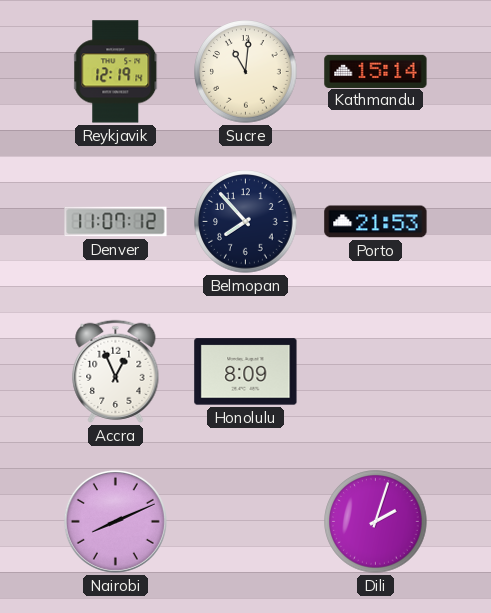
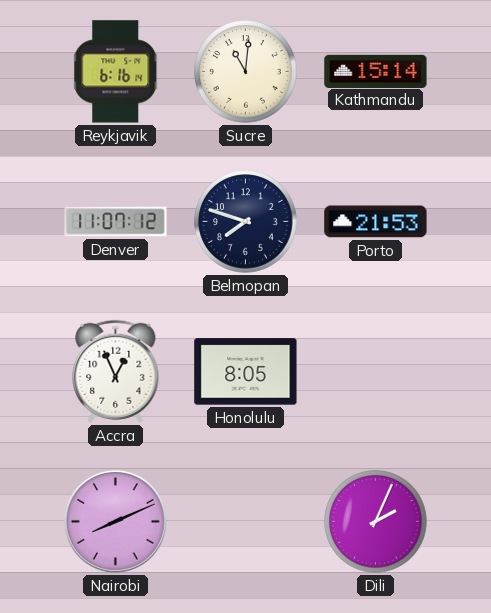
Reykjavik: 12:19 -> 6:16
Belmopan: 7:53 -> 7:48
Honolulu: 8:09 -> 8:05
Dili: 2:03 -> 2:04
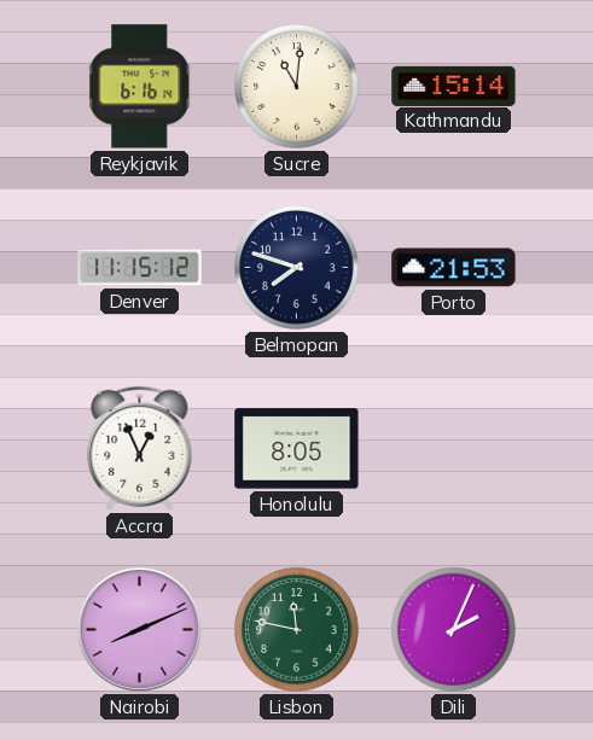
Denver: 11:07 -> 11:15
Lisbon: none -> 11:47
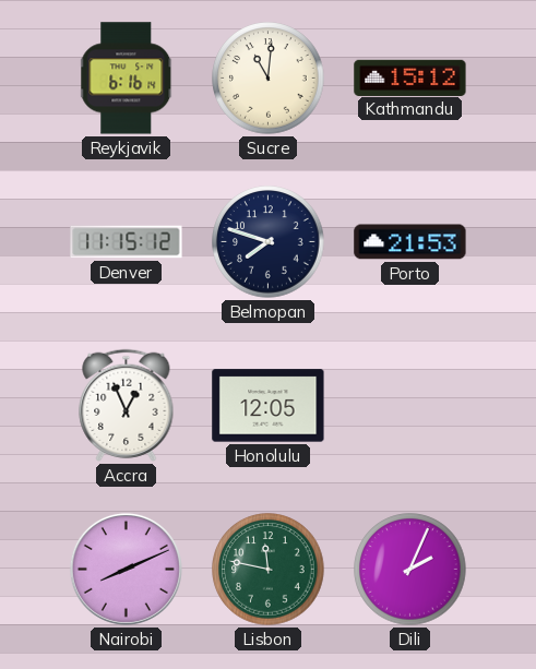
Kathmandu: 15:14 -> 15:12
Honolulu: 8:05 -> 12:05
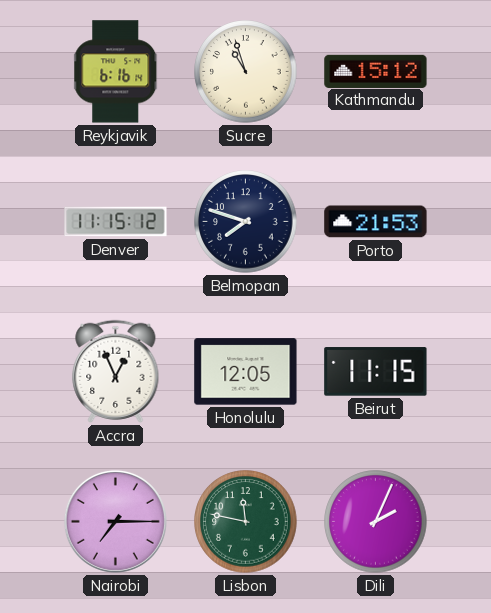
Sucre: 11:01 -> 10:57
Beirut: none -> 11:15
Nairobi: 8:11 -> 7:15
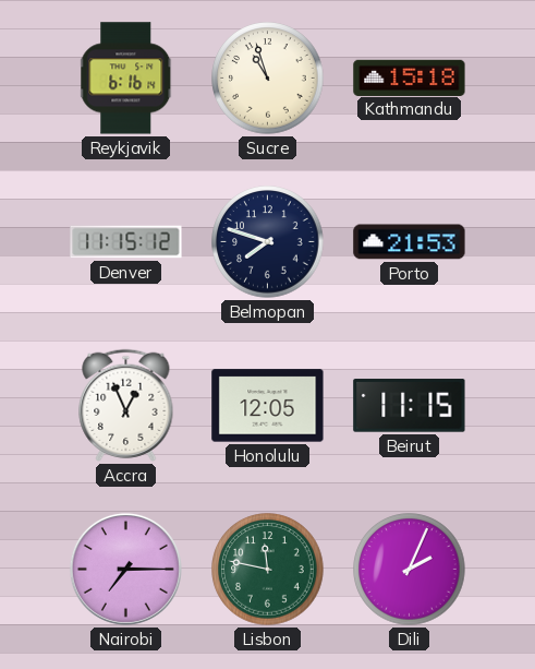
Kathmandu: 15:12 -> 15:18
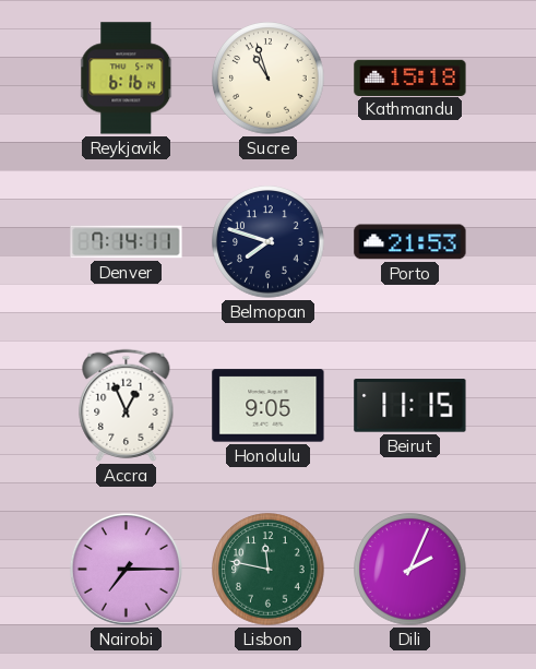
Denver: 11:15 -> 7:14
Honolulu: 12:05 -> 9:05
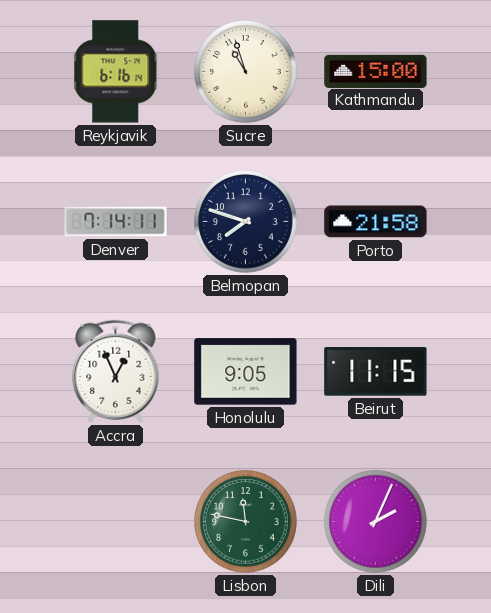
Kathmandu: 15:18 -> 15:00
Porto: 21:53 -> 21:58
Nairobi: 7:15 -> none
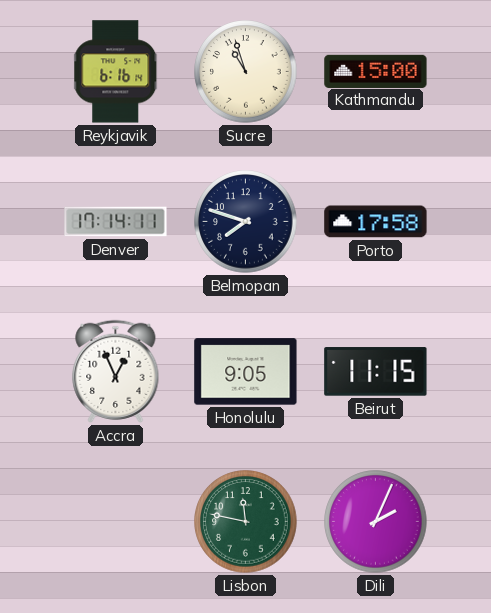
Denver: 7:14 -> 17:14
Porto: 21:58 -> 17:58
